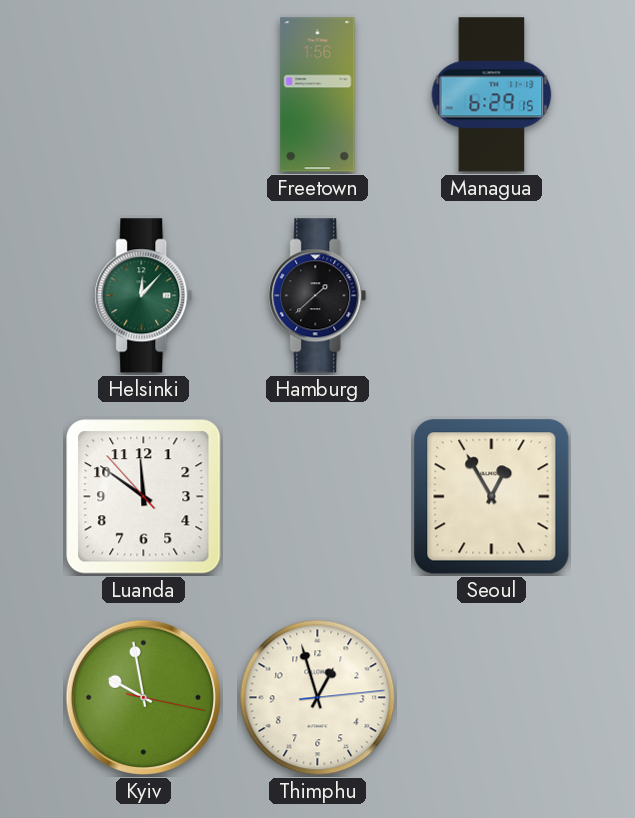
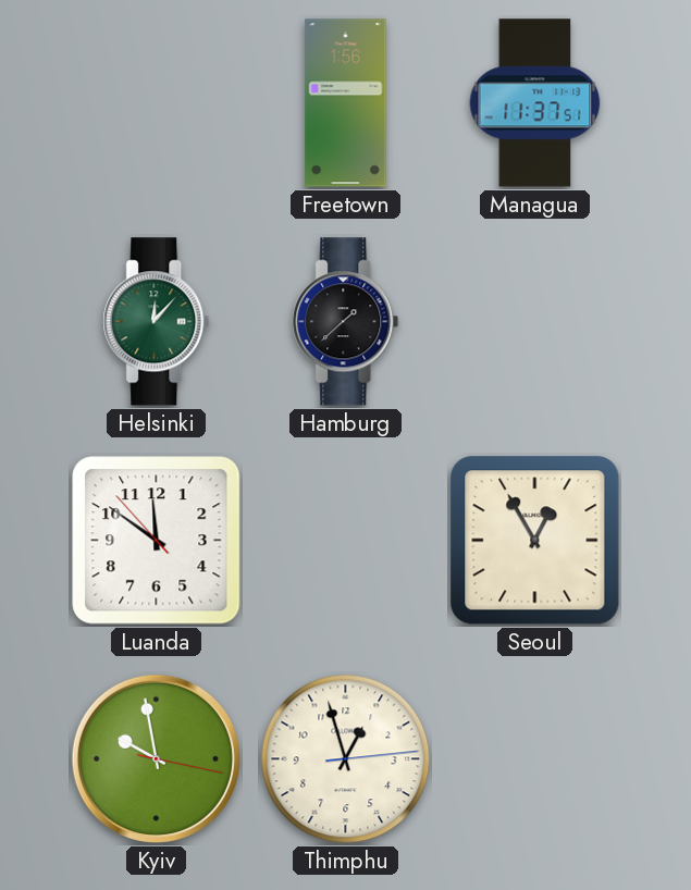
Managua: 6:29 -> 11:37
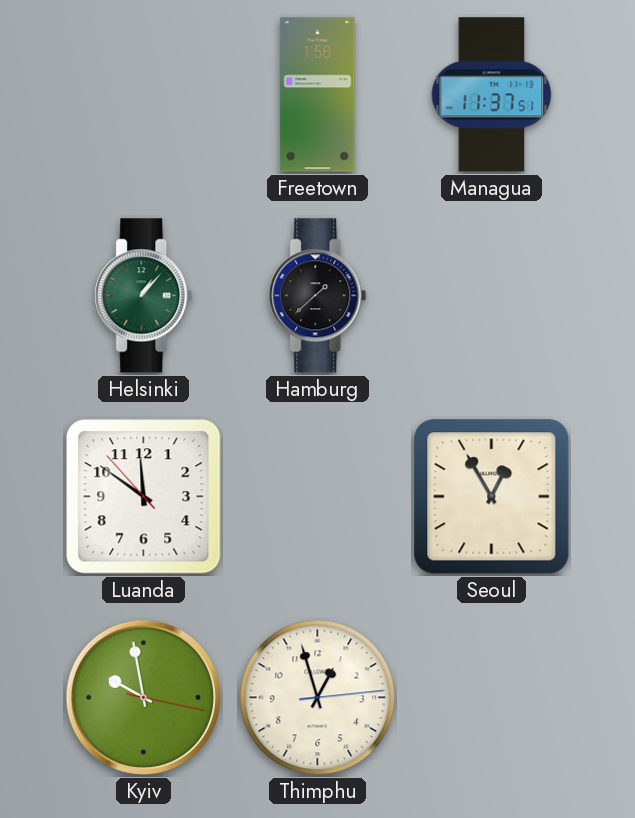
Helsinki: 12:07 -> 1:07
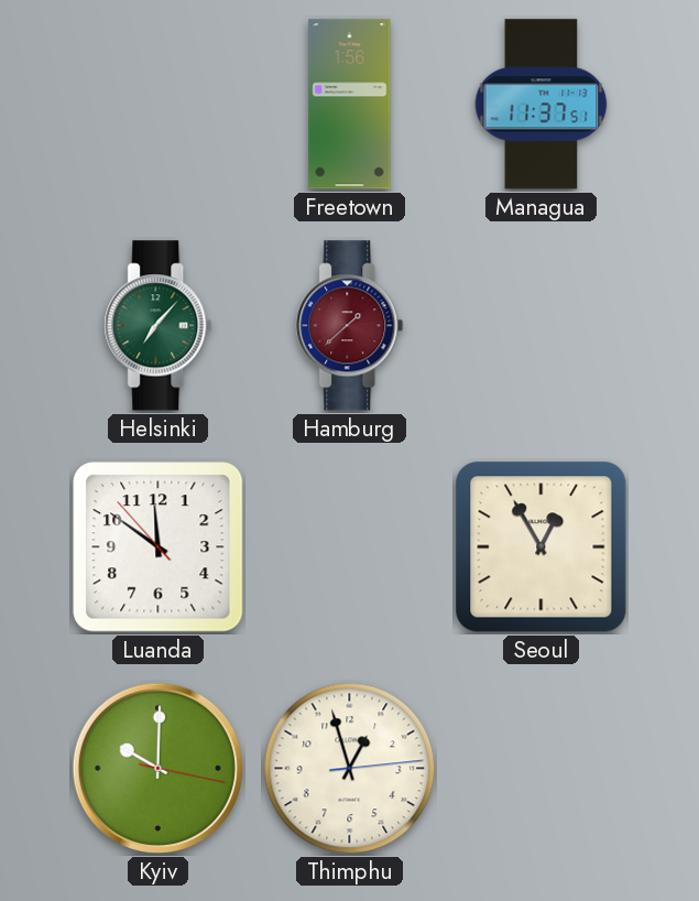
Helsinki: 1:07 -> 7:07
Hamburg dial: black -> burgundy
Kyiv: 9:58 -> 10:00
